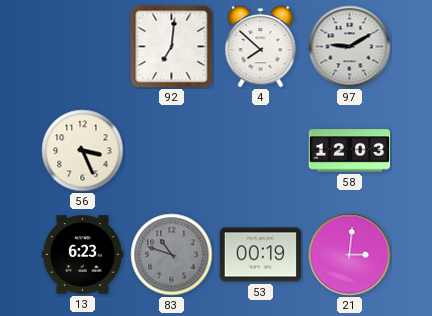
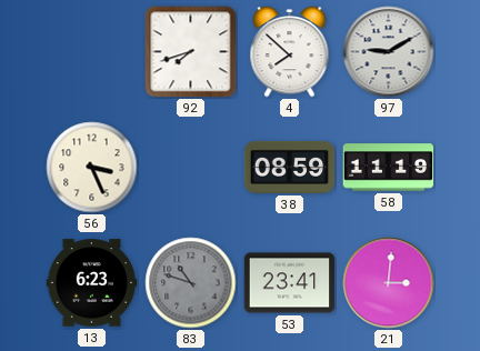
92: 7:01 -> 7:42
38: none -> 08:59
58: 12:03 -> 11:19
53: 00:19 -> 23:41
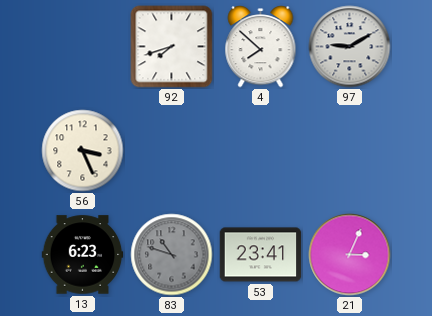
38: 08:59 -> none
58: 11:19 -> none
21: 3:01 -> 3:04
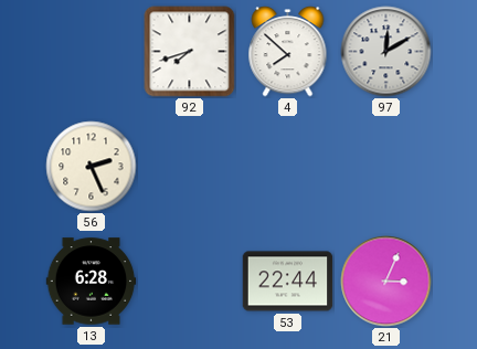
97: 9:10 -> 12:10
56: 3:26 -> 2:26
13: 6:23 -> 6:28
83: 10:48 -> none
53: 23:41 -> 22:44
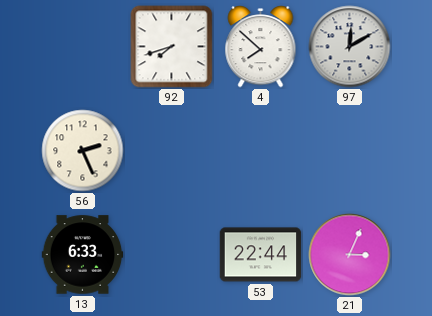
13: 6:28 -> 6:33
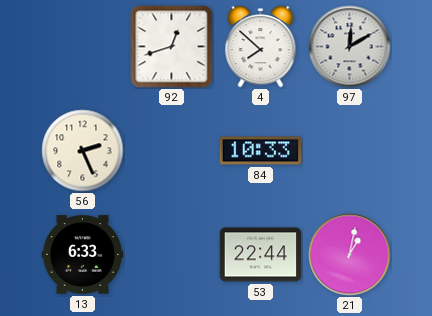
92: 7:42 -> 12:42
84: none -> 10:33
21: 3:04 -> 1:02
